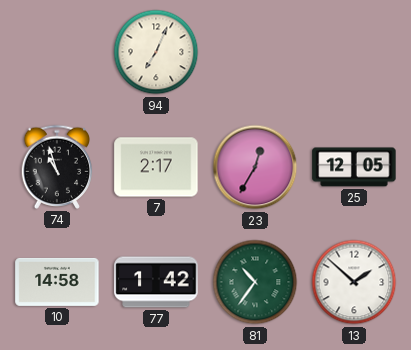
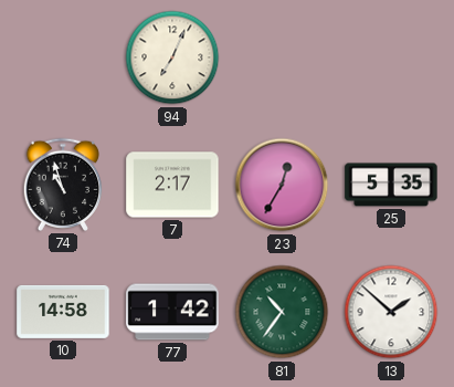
25: 12:05 -> 5:35
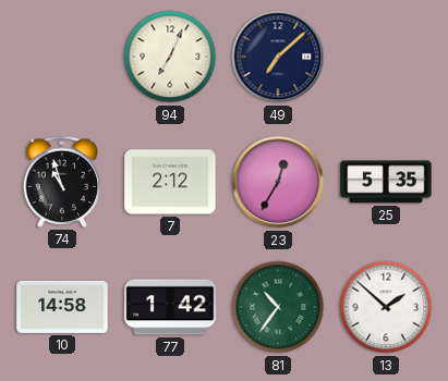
49: none -> 7:08
7: 2:17 -> 2:12
